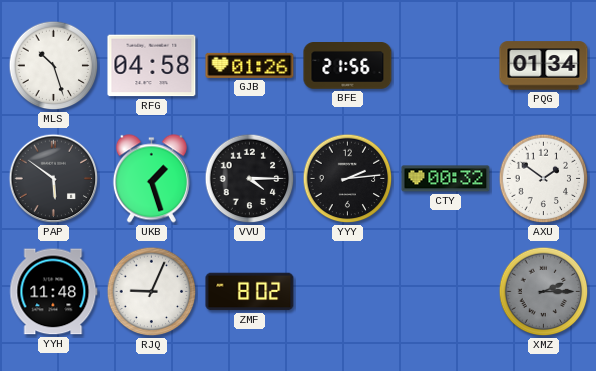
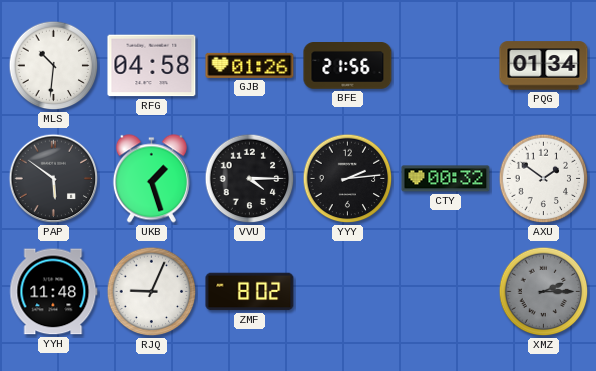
MLS: 10:27 -> 10:31
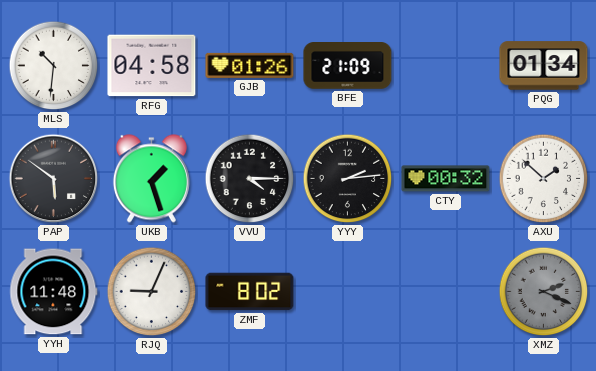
BFE: 21:56 -> 21:09
AXU: 1:51 -> 1:52
XMZ: 2:15 -> 2:19
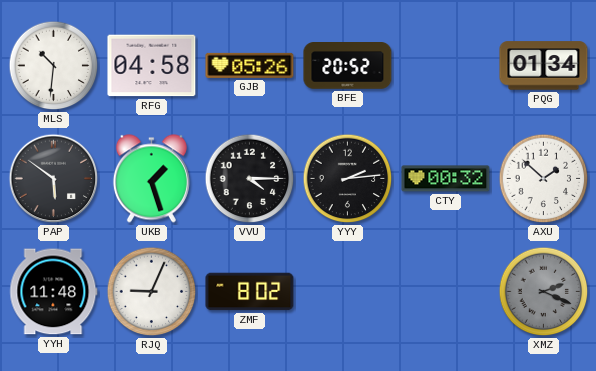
GJB: 01:26 -> 05:26
BFE: 21:09 -> 20:52
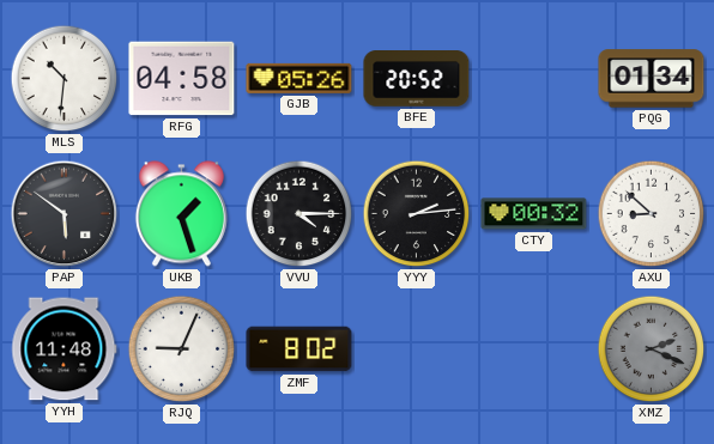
AXU: 1:52 -> 8:52
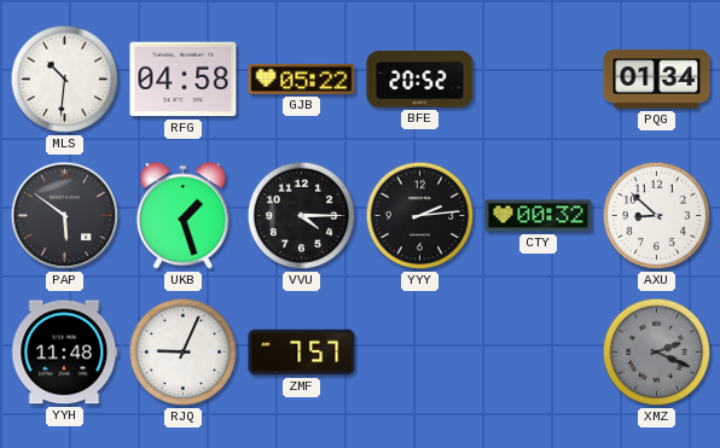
GJB: 05:26 -> 05:22
ZMF: 8:02 -> 7:57
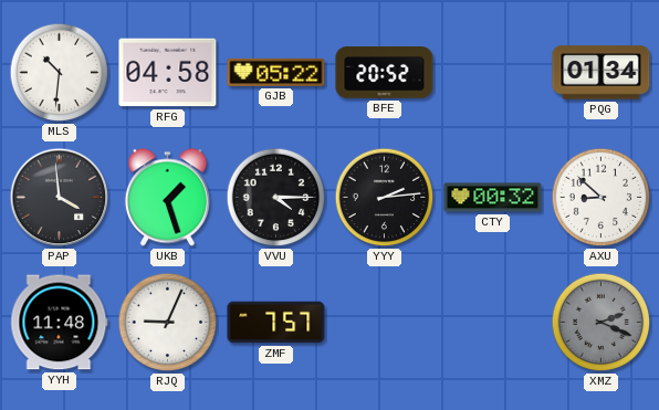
PAP: 5:51 -> 3:59
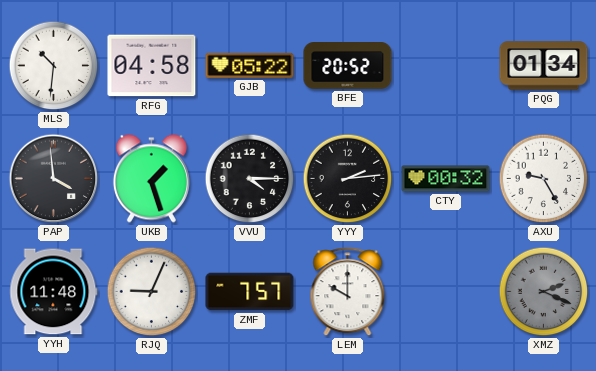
AXU: 8:52 -> 9:25
LEM: none -> 10:00
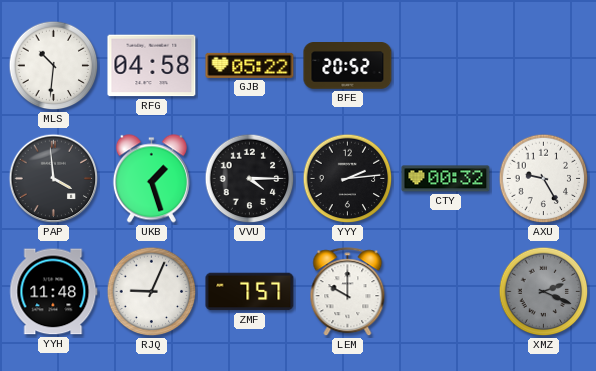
PQG: 01:34 -> none
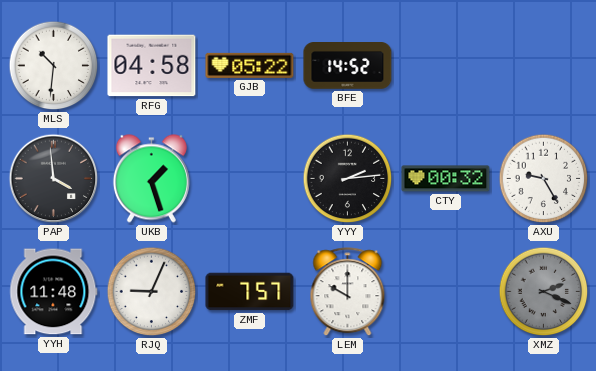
BFE: 20:52 -> 14:52
VVU: 4:15 -> none
